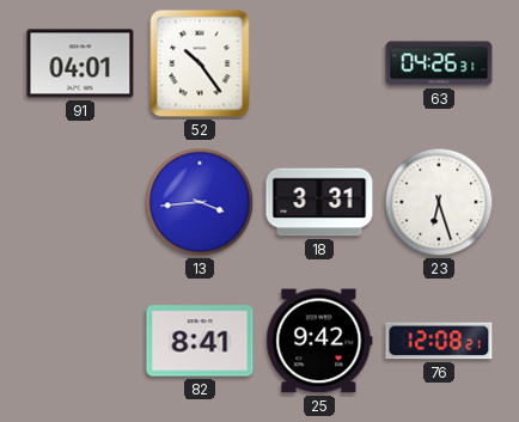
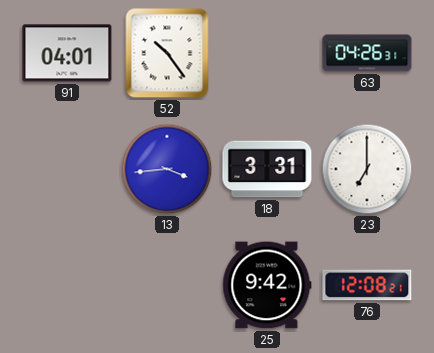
23: 6:27 -> 7:00
82: 8:41 -> none
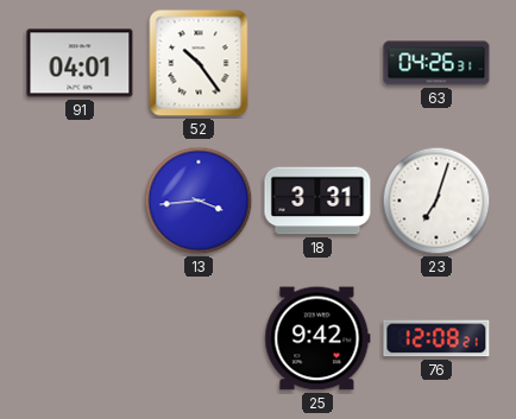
23: 7:00 -> 7:03
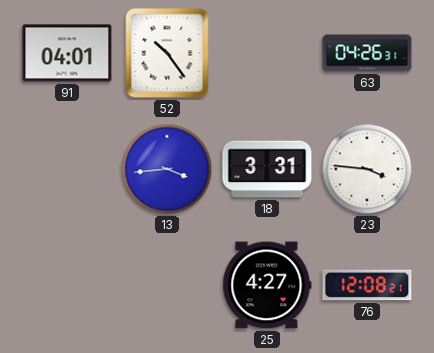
23: 7:03 -> 3:46
25: 9:42 -> 4:27
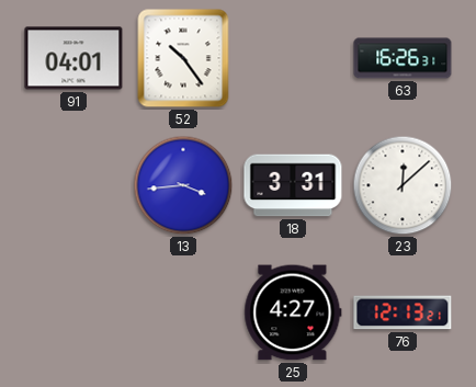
63: 04:26 -> 16:26
23: 3:46 -> 12:08
76: 12:08 -> 12:13
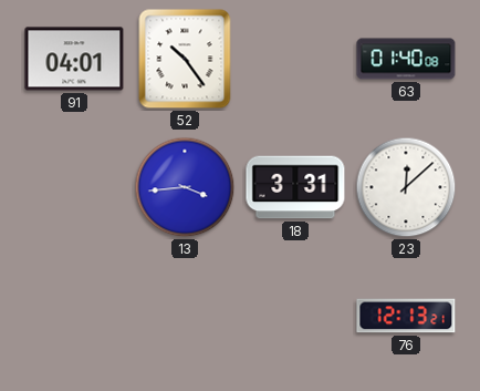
63: 16:26 -> 01:40
25: 4:27 -> none
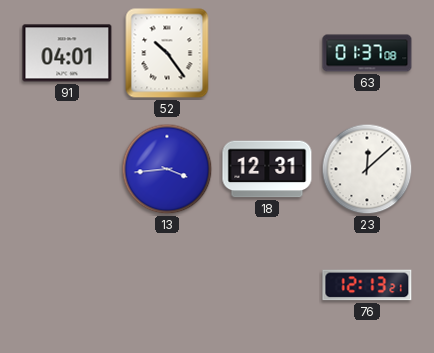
63: 01:40 -> 01:37
18: 3:31 -> 12:31
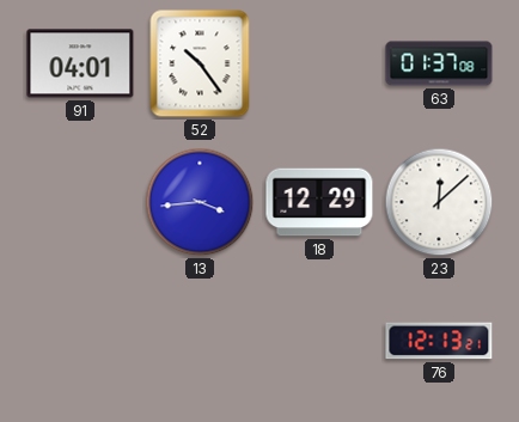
18: 12:31 -> 12:29
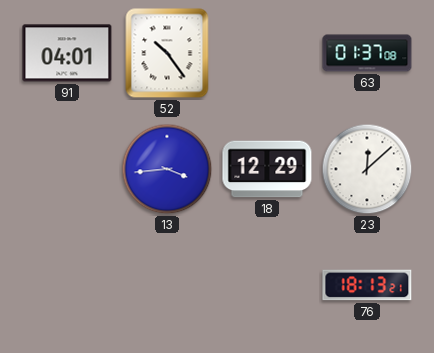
76: 12:13 -> 18:13
